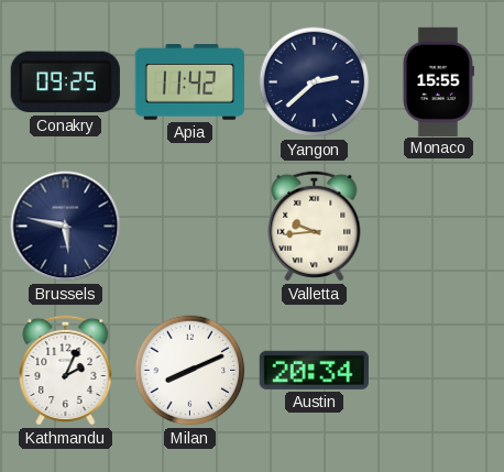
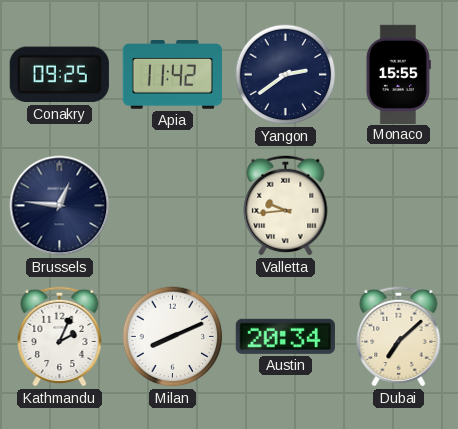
Yangon: 2:38 -> 2:39
Brussels: 5:47 -> 12:46
Dubai: none -> 7:08
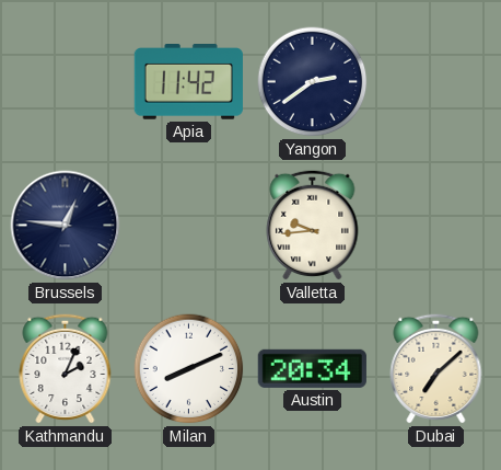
Conakry: 09:25 -> none
Monaco: 15:55 -> none
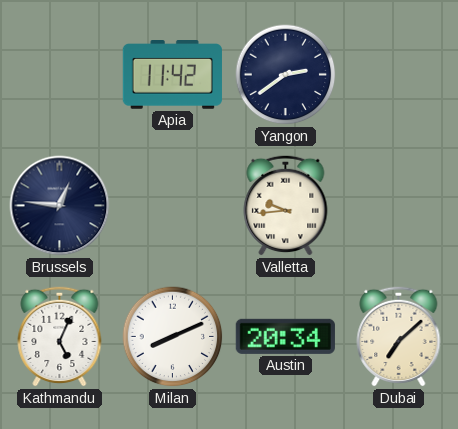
Kathmandu: 2:04 -> 5:04
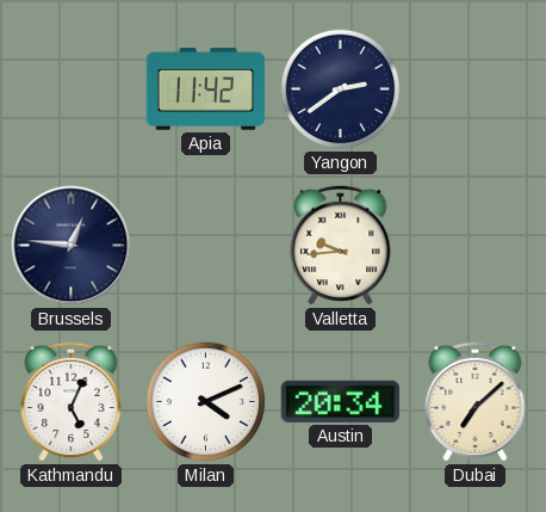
Milan: 8:11 -> 4:11
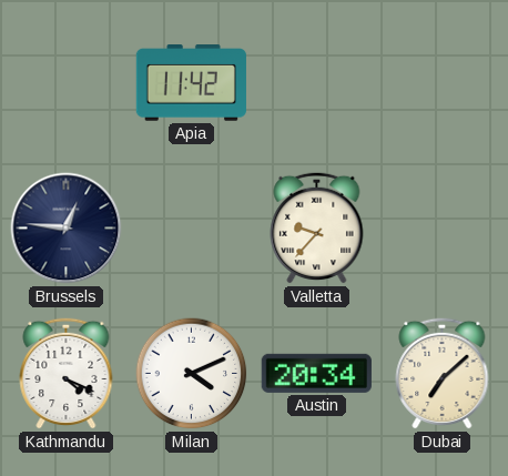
Yangon: 2:39 -> none
Valletta: 9:44 -> 9:37
Kathmandu: 5:04 -> 4:19
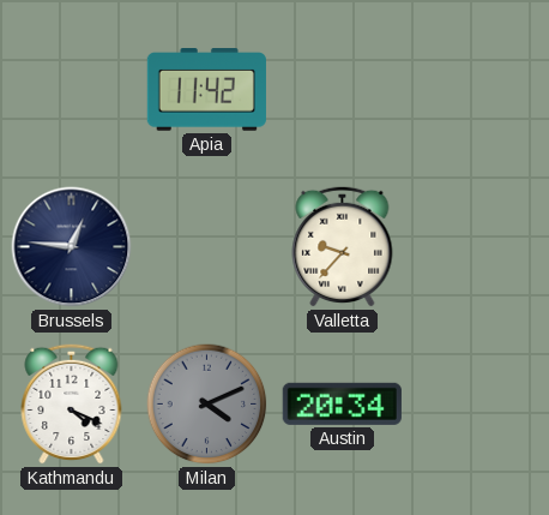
Milan dial: white -> grey
Dubai: 7:08 -> none
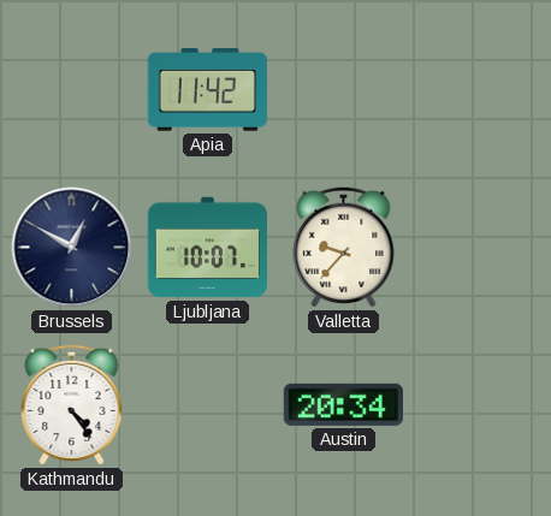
Brussels: 12:46 -> 12:50
Ljubljana: none -> 10:07
Kathmandu: 4:19 -> 4:24
Milan: 4:11 -> none
